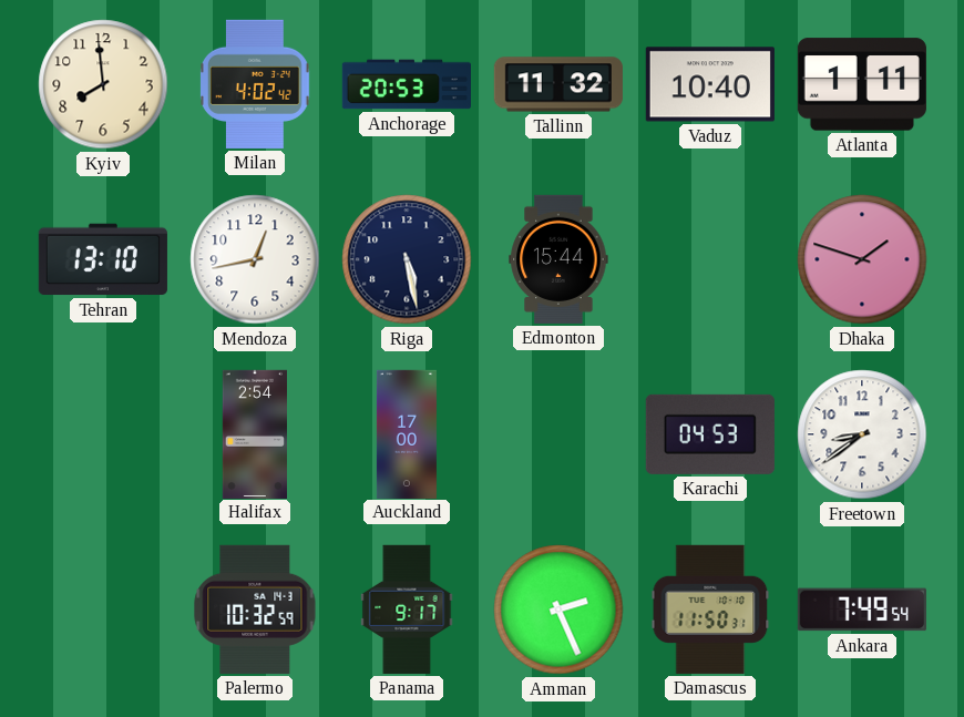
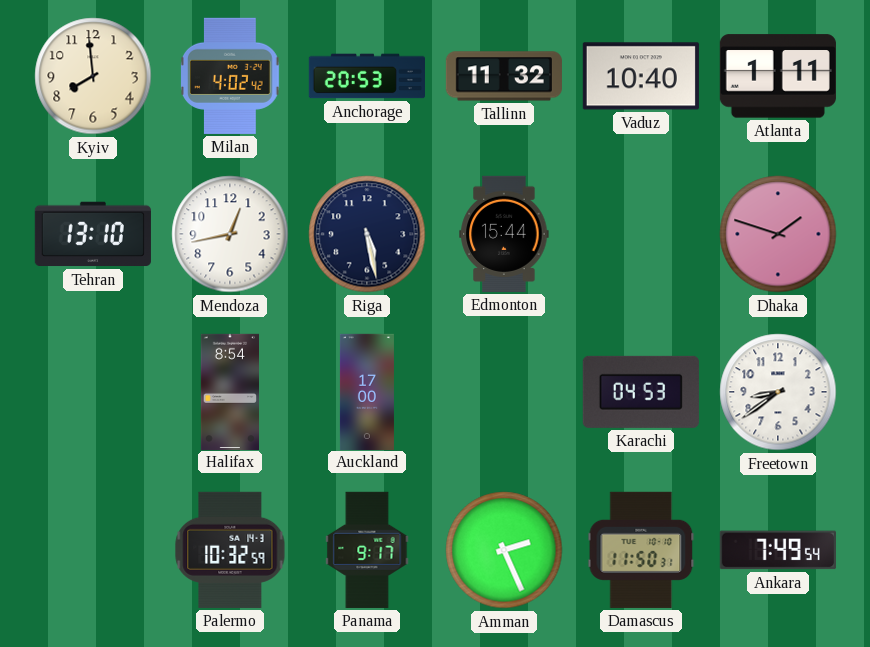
Halifax: 2:54 -> 8:54
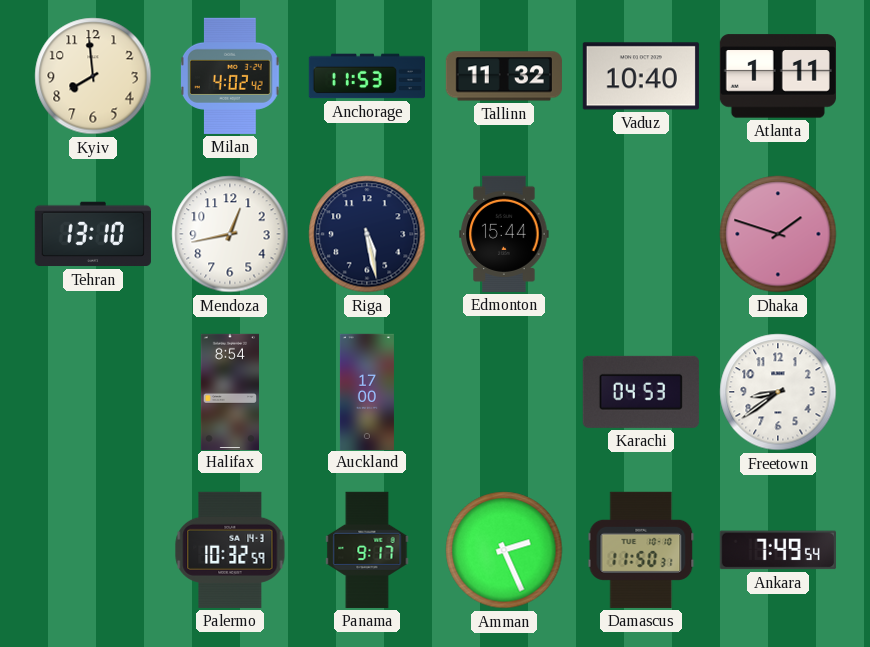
Anchorage: 20:53 -> 11:53
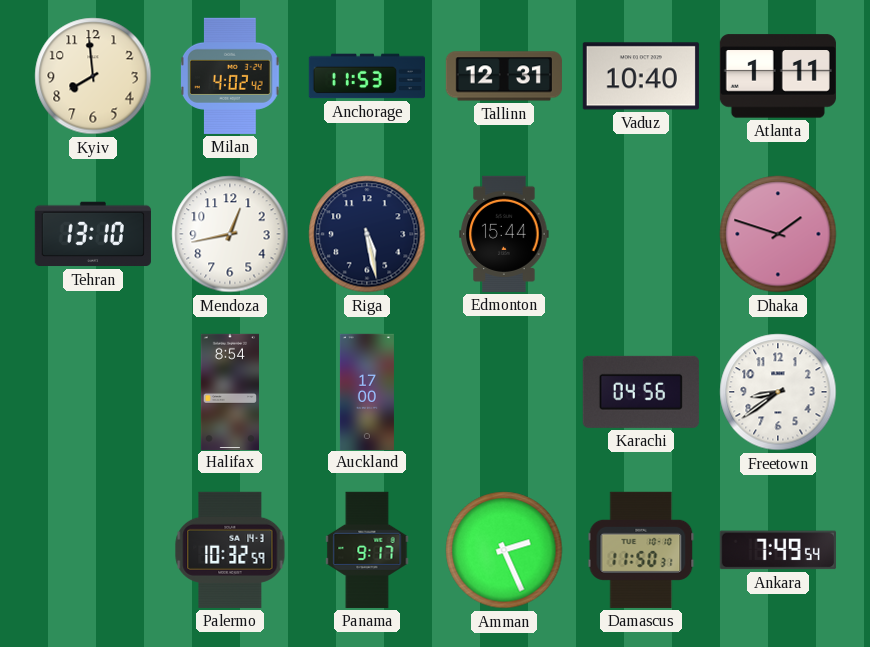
Tallinn: 11:32 -> 12:31
Karachi: 04:53 -> 04:56
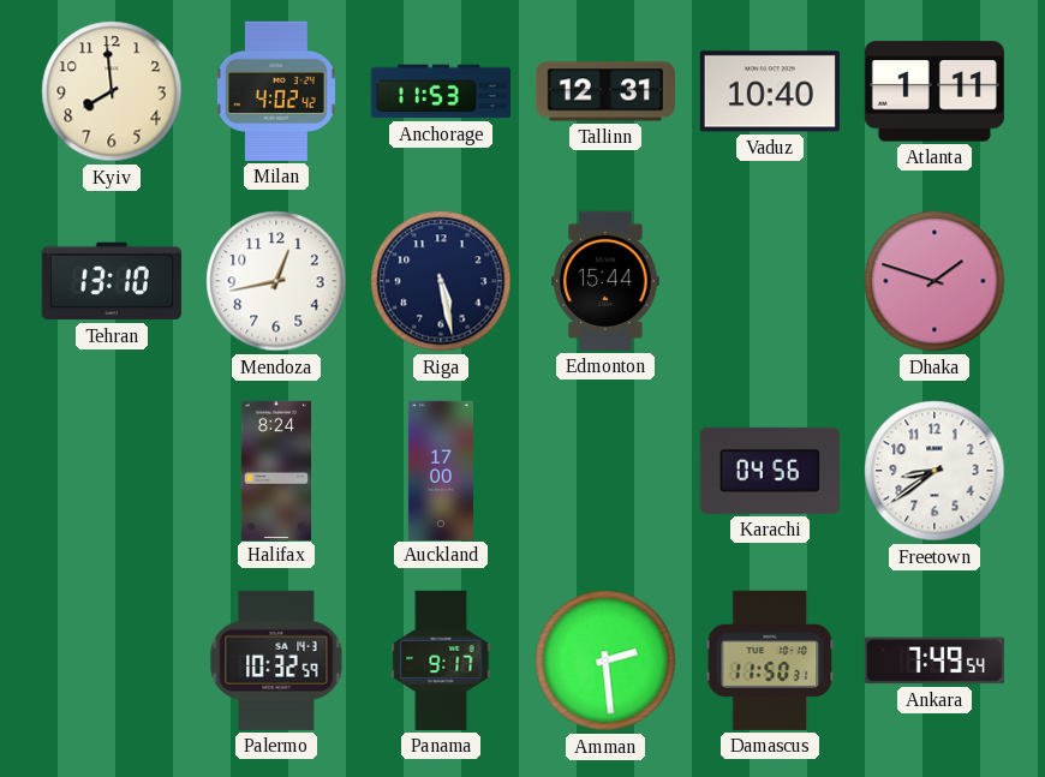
Halifax: 8:54 -> 8:24
Amman: 2:26 -> 2:29
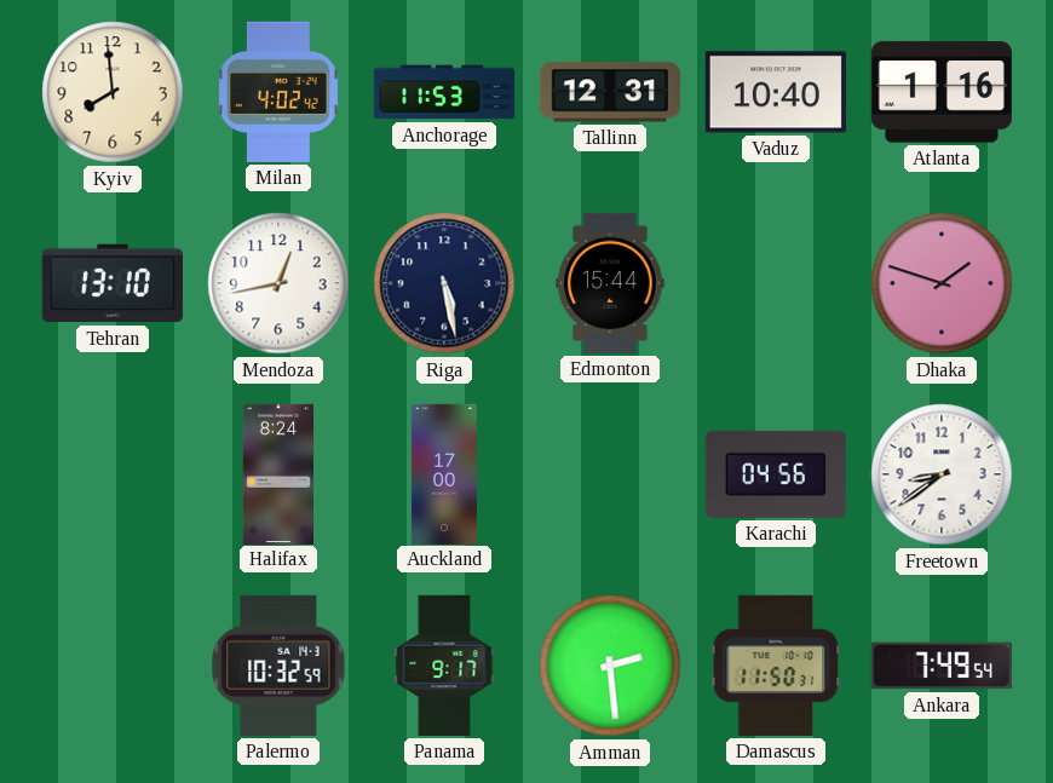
Atlanta: 1:11 -> 1:16
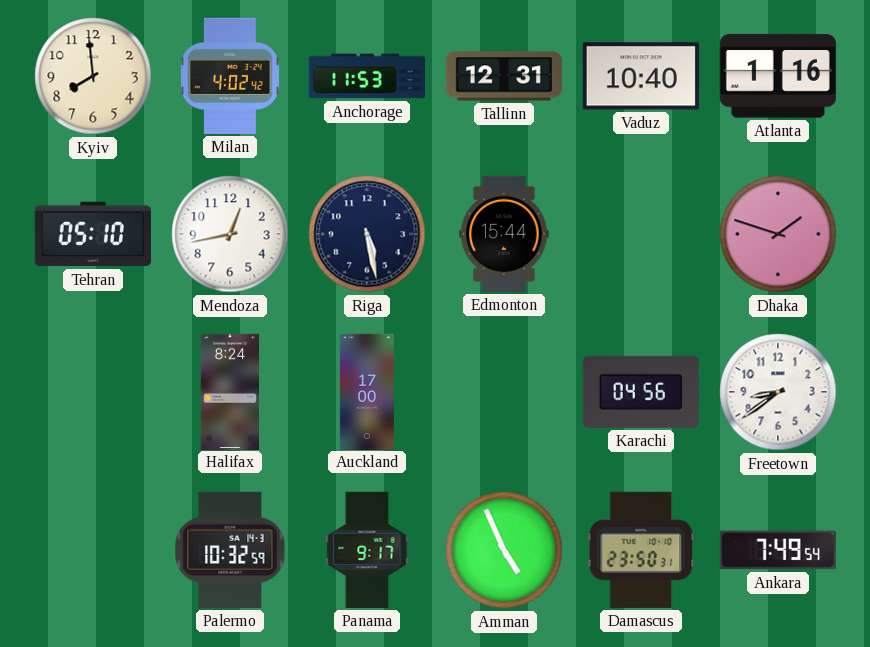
Tehran: 13:10 -> 05:10
Amman: 2:29 -> 4:56
Damascus: 11:50 -> 23:50
